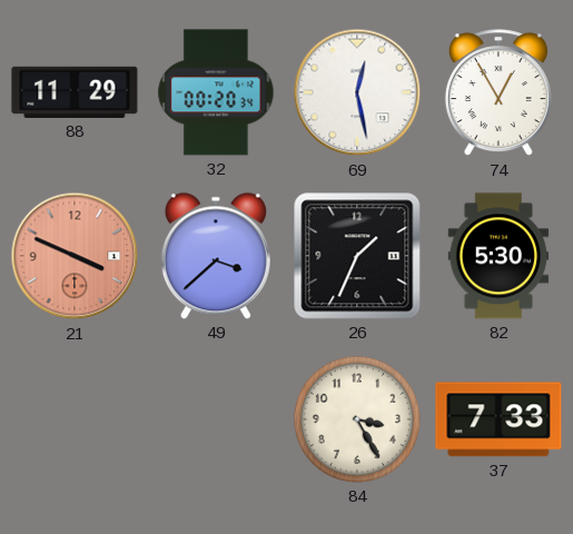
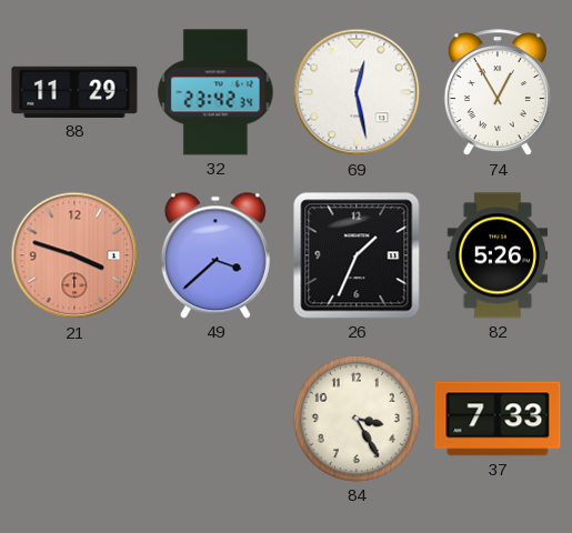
32: 00:20 -> 23:42
21: 3:49 -> 3:48
82: 5:30 -> 5:26
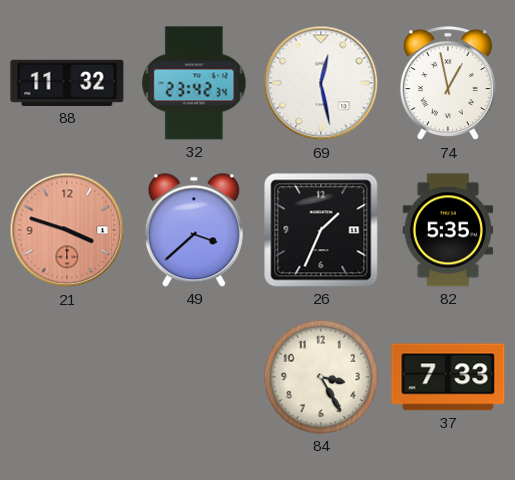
88: 11:29 -> 11:32
74: 12:55 -> 12:58
82: 5:26 -> 5:35
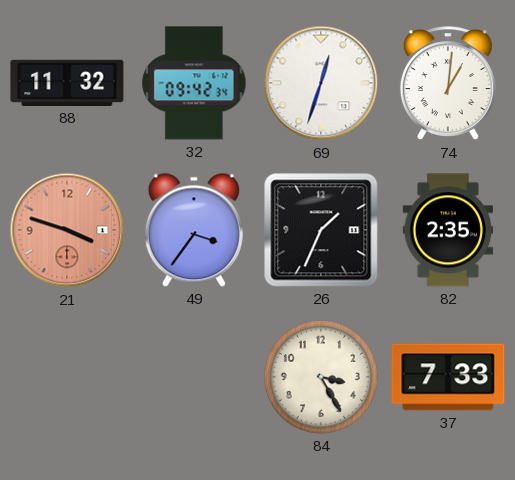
32: 23:42 -> 09:42
69: 12:28 -> 12:33
74: 12:58 -> 1:01
49: 3:38 -> 3:36
82: 5:35 -> 2:35
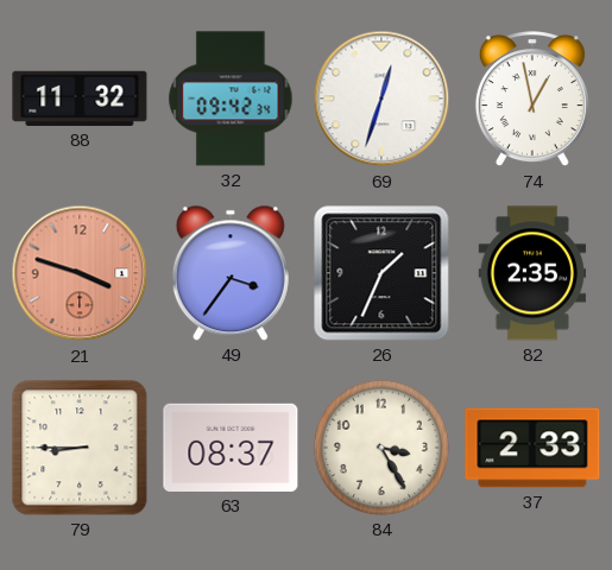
74: 1:01 -> 12:58
79: none -> 8:45
63: none -> 08:37
37: 7:33 -> 2:33
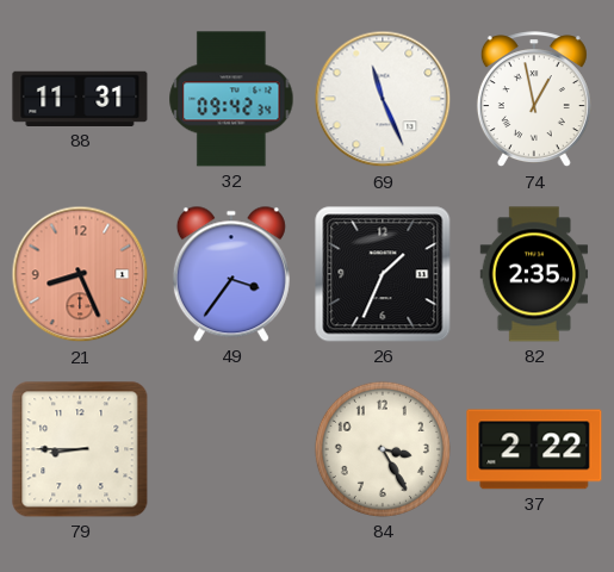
88: 11:32 -> 11:31
69: 12:33 -> 11:26
21: 3:48 -> 8:26
63: 08:37 -> none
37: 2:33 -> 2:22
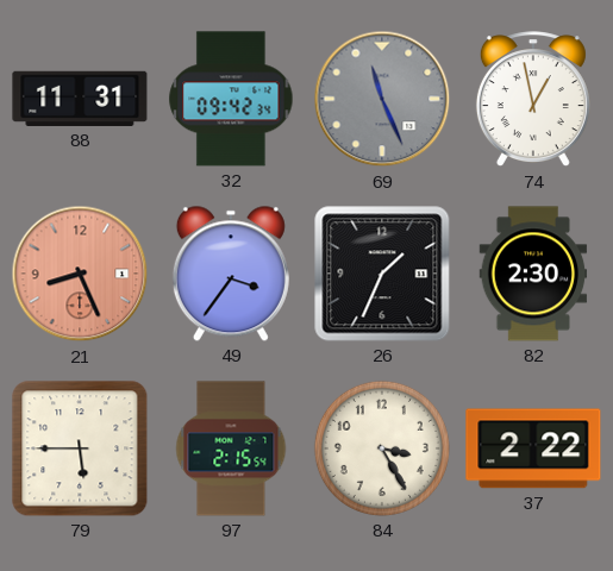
69 dial: white -> grey
82: 2:35 -> 2:30
79: 8:45 -> 5:45
97: none -> 2:15
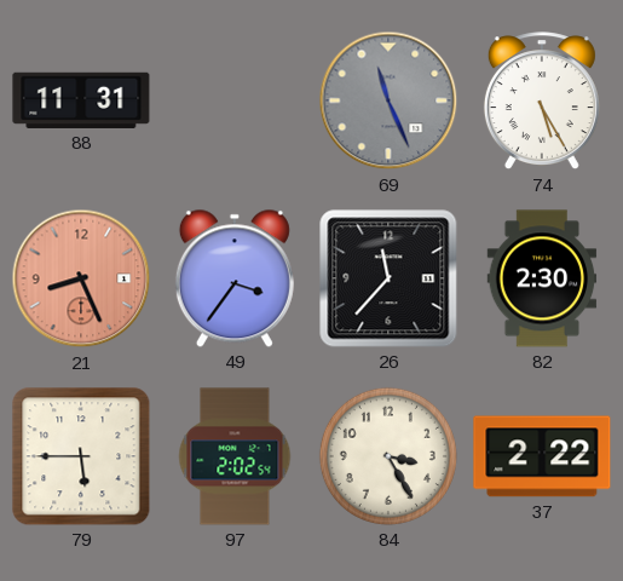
32: 09:42 -> none
74: 12:58 -> 5:25
26: 1:34 -> 11:37
97: 2:15 -> 2:02
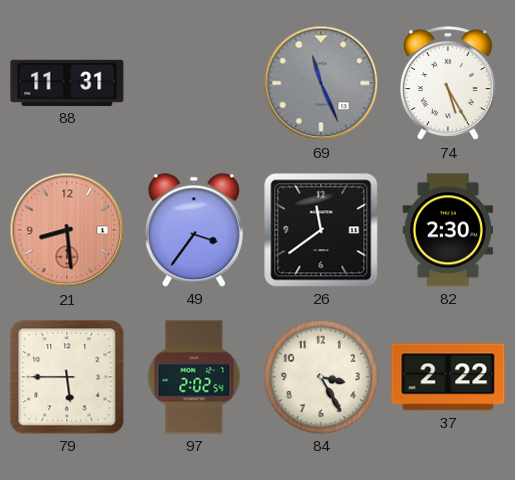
21: 8:26 -> 8:29
26: 11:37 -> 11:39
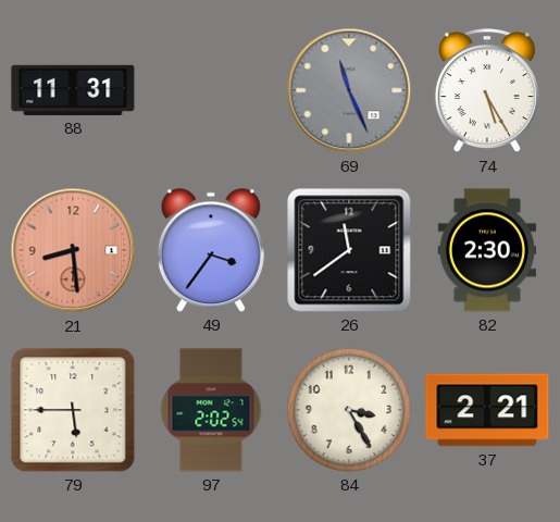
37: 2:22 -> 2:21
